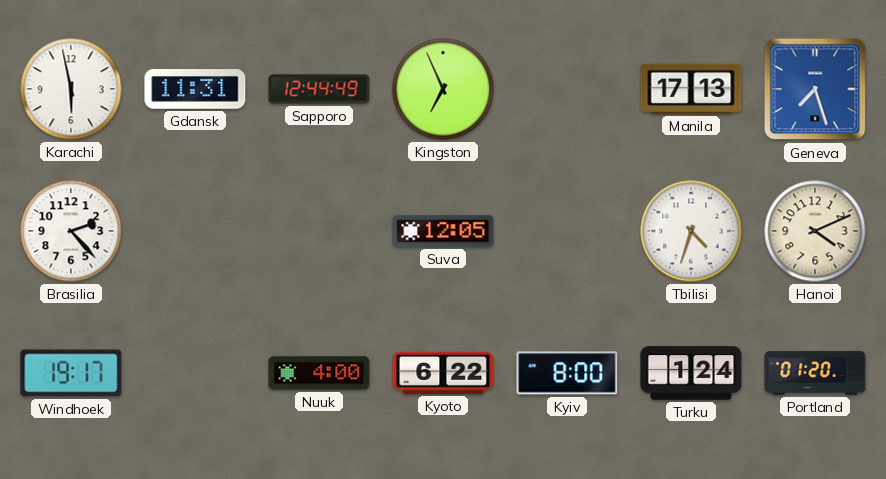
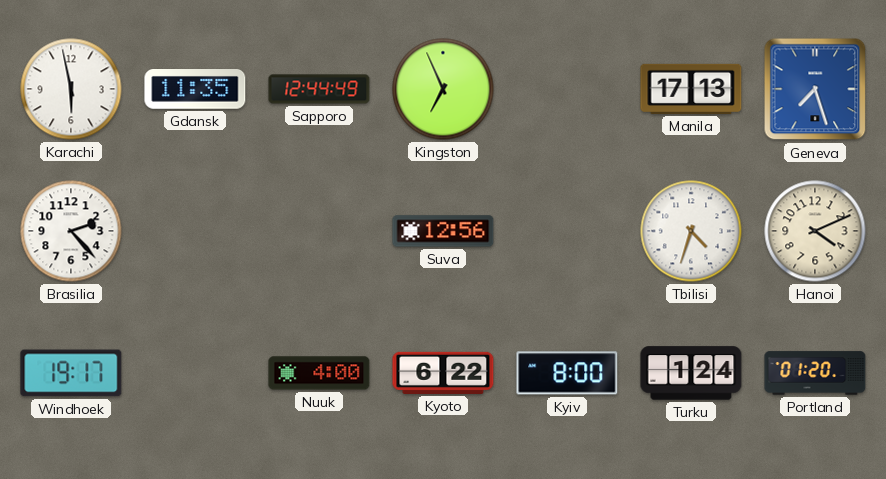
Gdansk: 11:31 -> 11:35
Suva: 12:05 -> 12:56
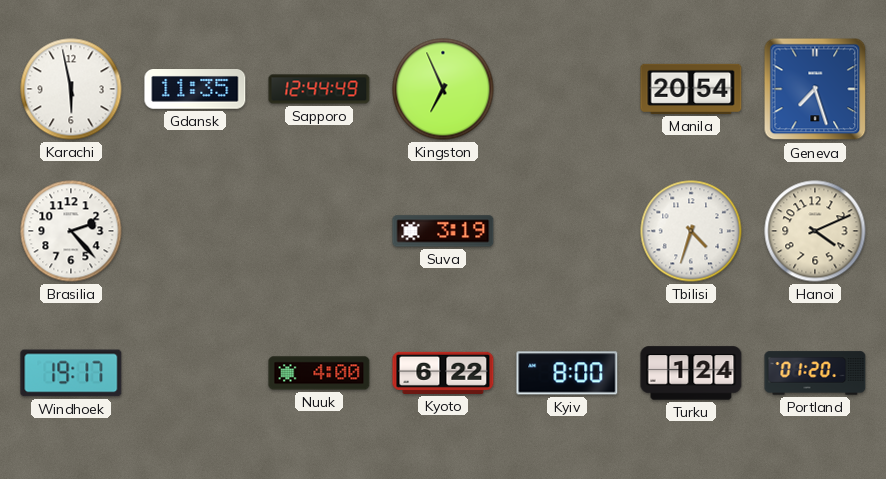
Manila: 17:13 -> 20:54
Suva: 12:56 -> 3:19
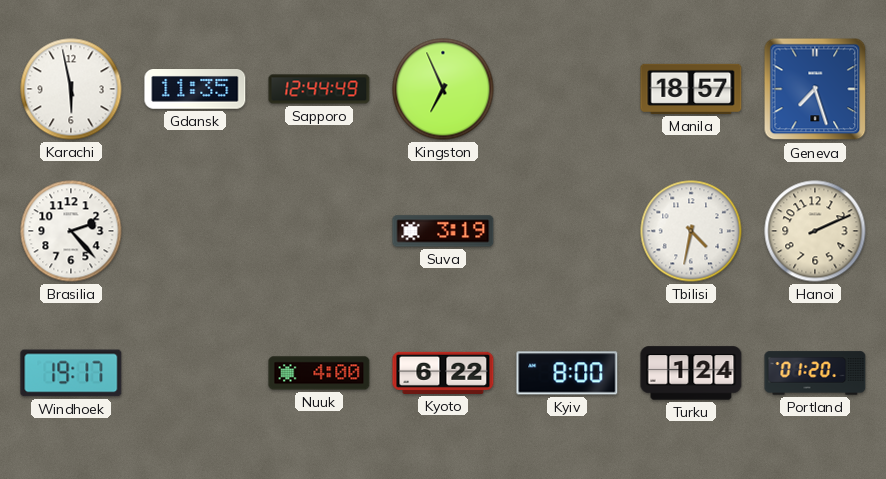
Manila: 20:54 -> 18:57
Tbilisi: 4:33 -> 4:32
Hanoi: 4:11 -> 2:11
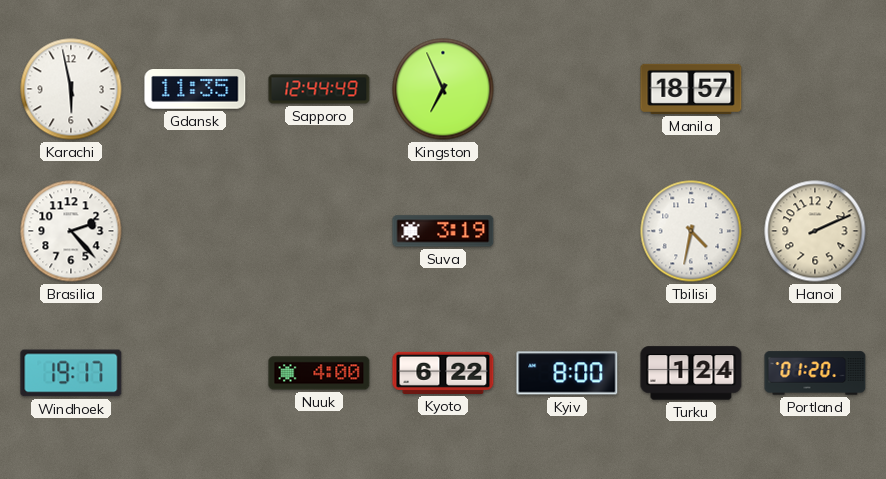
Geneva: 7:27 -> none
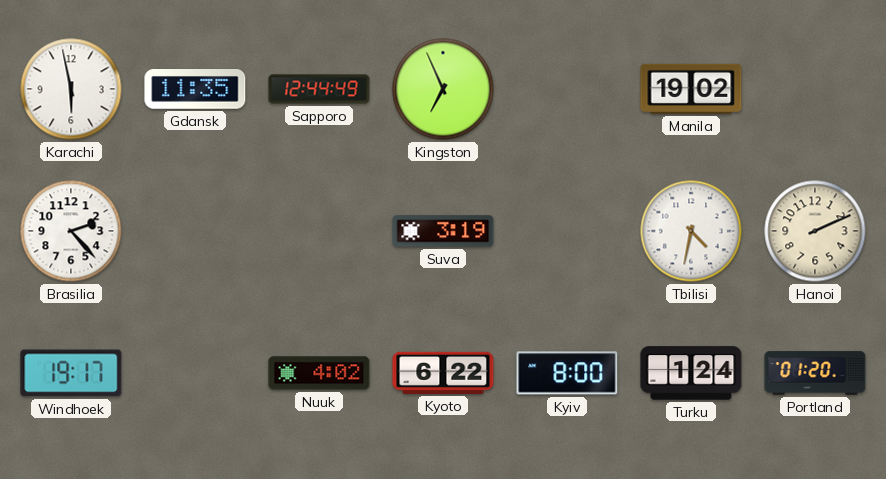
Manila: 18:57 -> 19:02
Nuuk: 4:00 -> 4:02
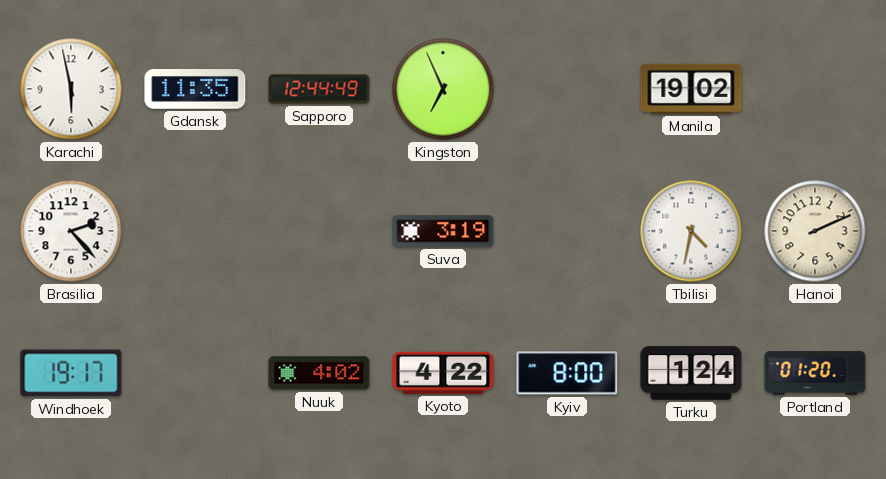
Kyoto: 6:22 -> 4:22
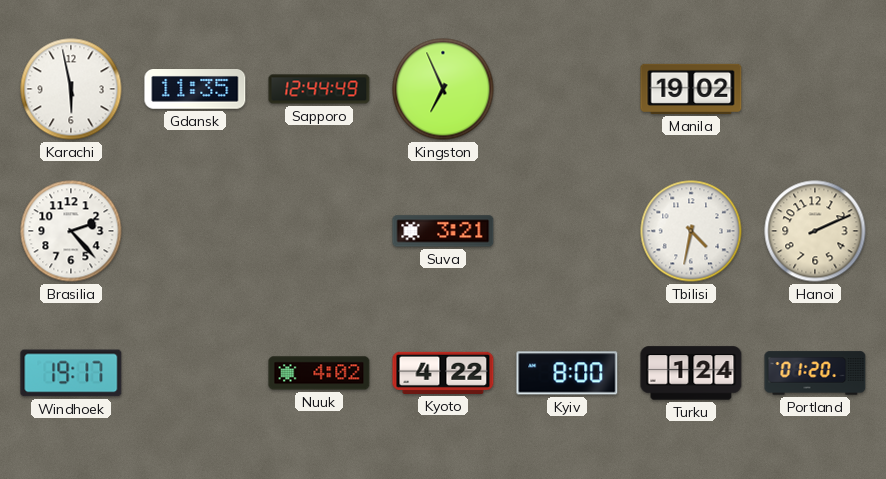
Suva: 3:19 -> 3:21
